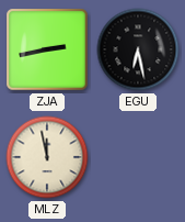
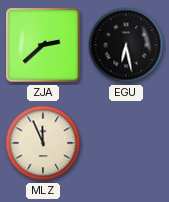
ZJA: 2:43 -> 2:38
MLZ: 11:58 -> 11:56
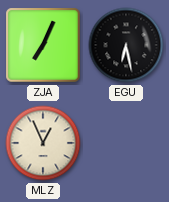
ZJA: 2:38 -> 7:04
MLZ: 11:56 -> 12:56
